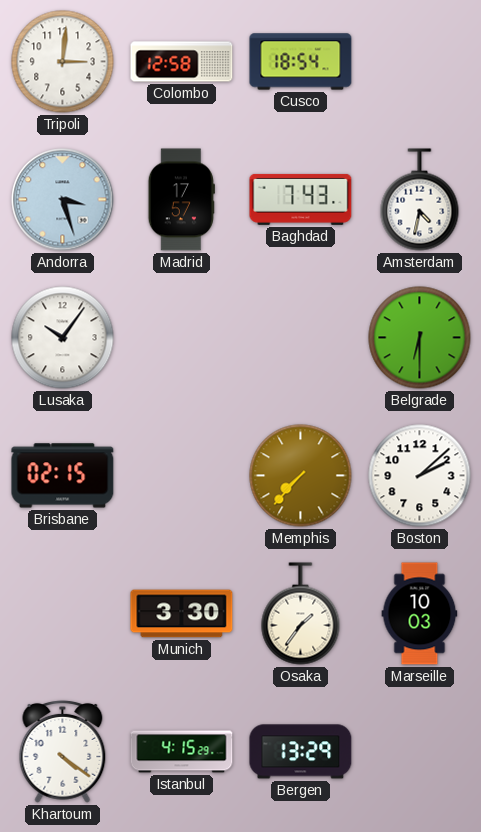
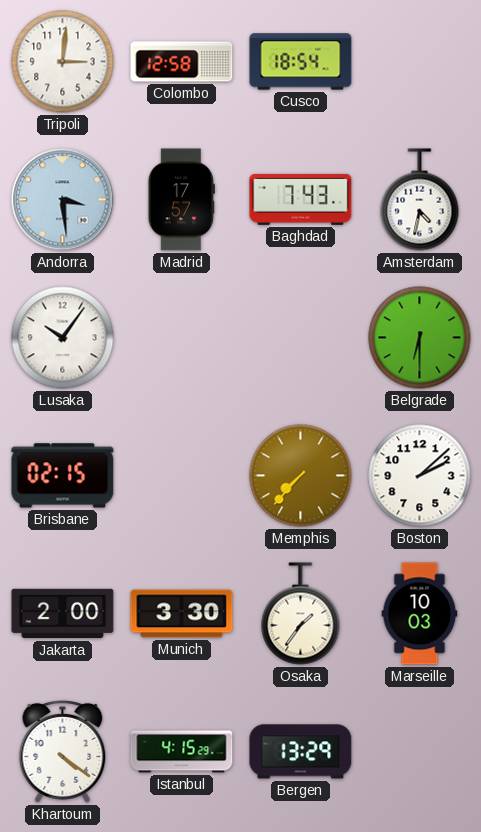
Andorra: 3:27 -> 3:29
Jakarta: none -> 2:00
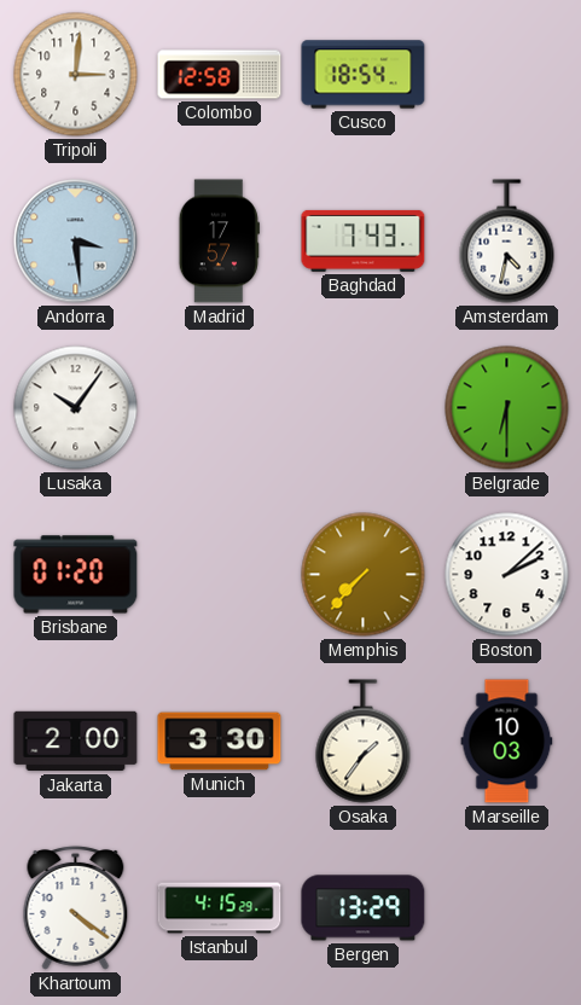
Brisbane: 02:15 -> 01:20
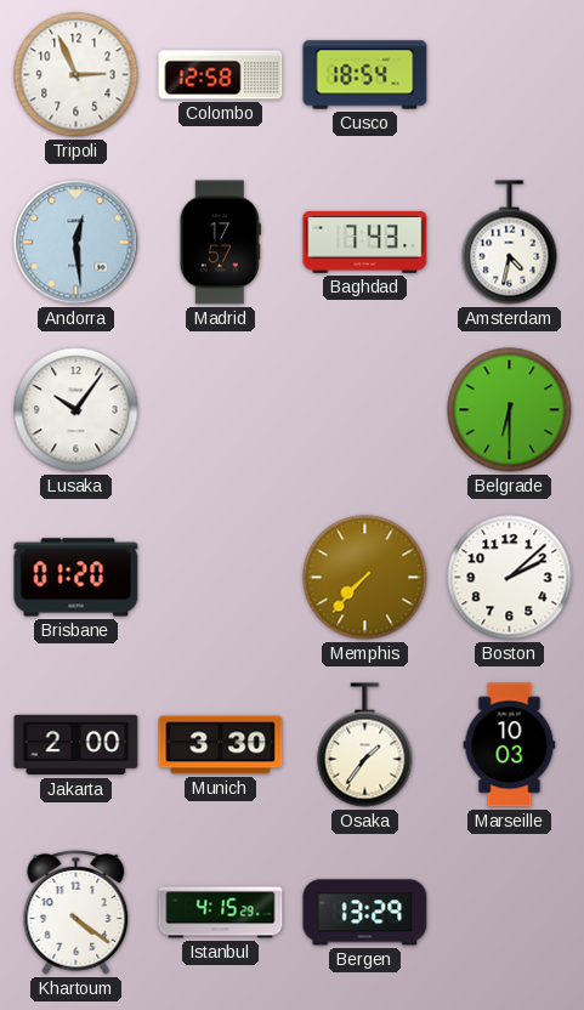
Tripoli: 3:01 -> 2:56
Andorra: 3:29 -> 12:29
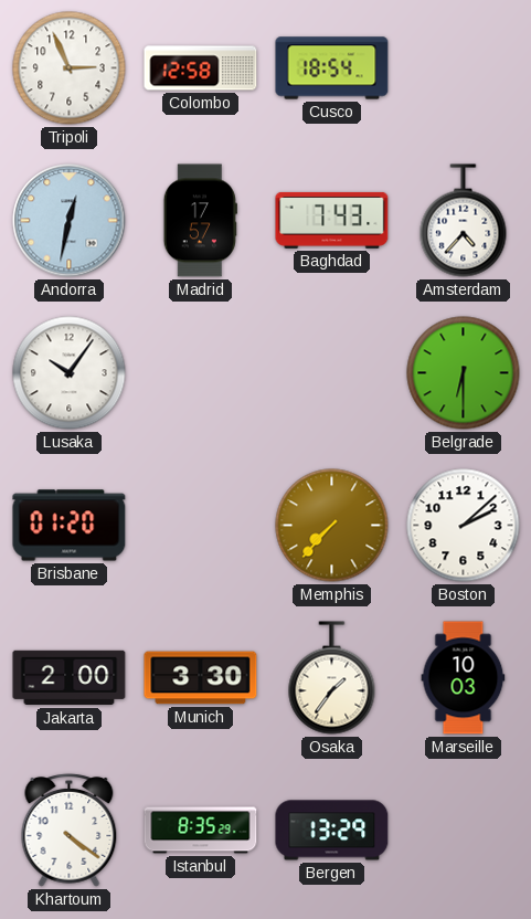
Andorra: 12:29 -> 12:32
Amsterdam: 4:32 -> 4:37
Istanbul: 4:15 -> 8:35
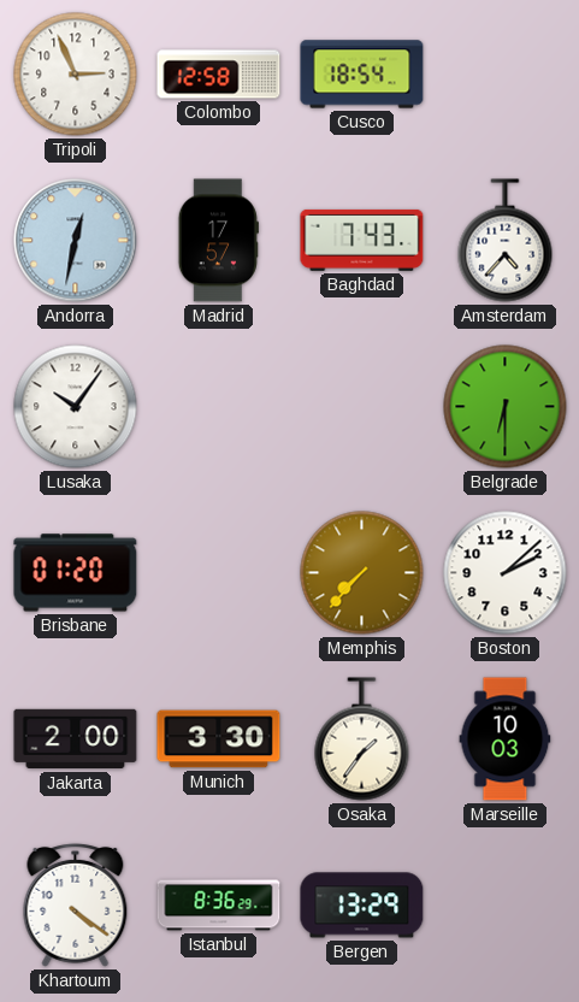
Istanbul: 8:35 -> 8:36
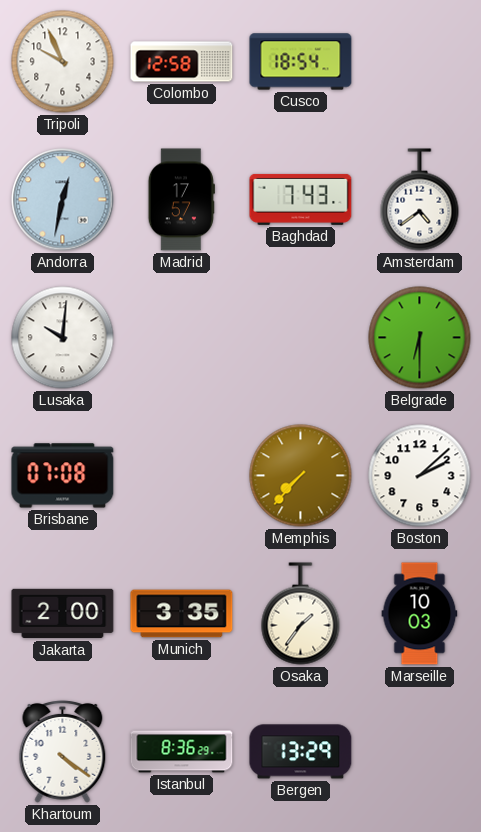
Tripoli: 2:56 -> 9:56
Amsterdam: 4:37 -> 4:39
Lusaka: 10:06 -> 10:01
Brisbane: 01:20 -> 07:08
Munich: 3:30 -> 3:35
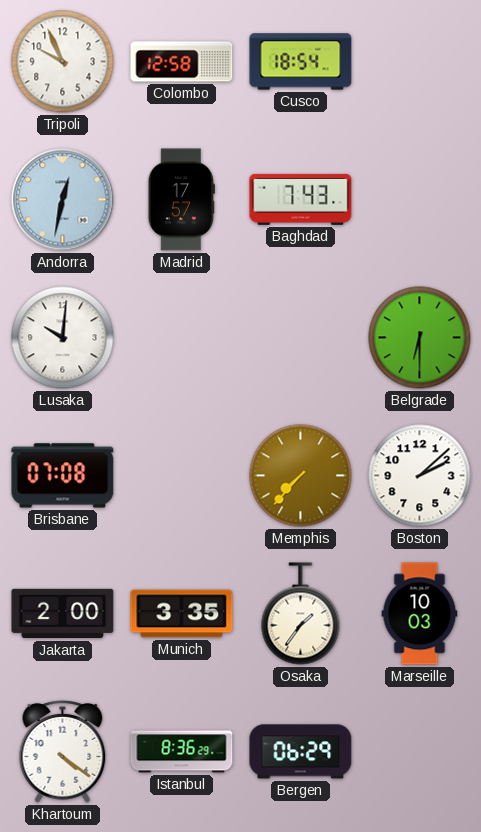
Amsterdam: 4:39 -> none
Bergen: 13:29 -> 06:29
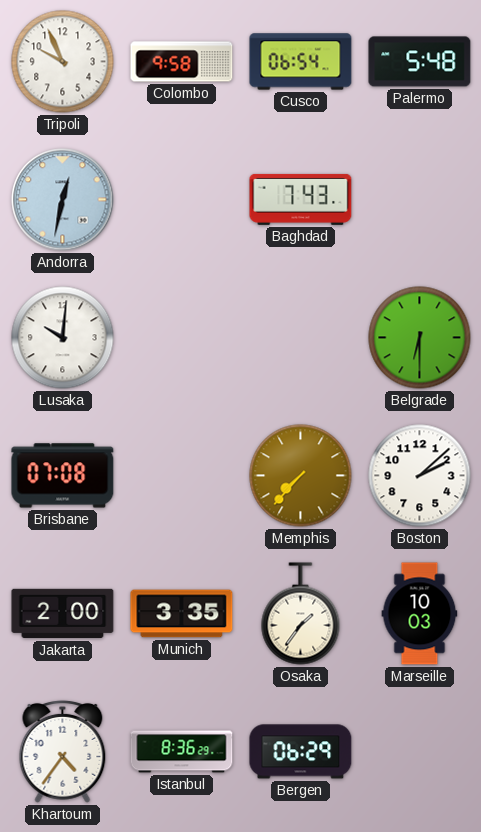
Colombo: 12:58 -> 9:58
Cusco: 18:54 -> 06:54
Palermo: none -> 5:48
Madrid: 17:57 -> none
Khartoum: 4:21 -> 4:36
